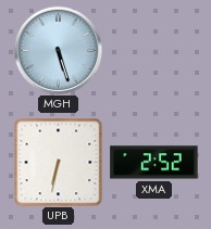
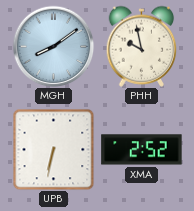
MGH: 5:27 -> 8:09
PHH: none -> 9:58
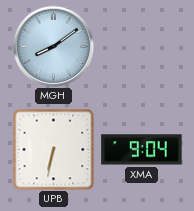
PHH: 9:58 -> none
XMA: 2:52 -> 9:04
